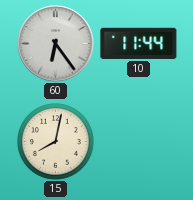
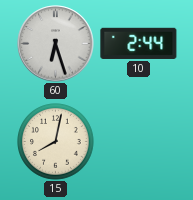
60: 6:24 -> 6:27
10: 11:44 -> 2:44
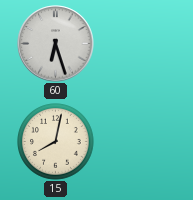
10: 2:44 -> none
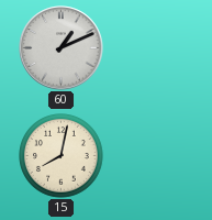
60: 6:27 -> 1:11
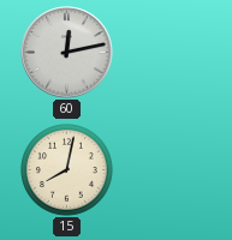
60: 1:11 -> 12:13
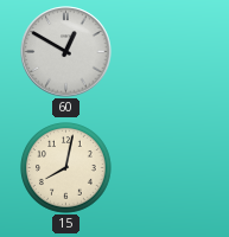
60: 12:13 -> 12:50
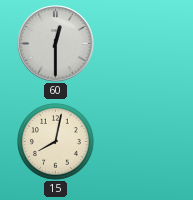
60: 12:50 -> 12:30
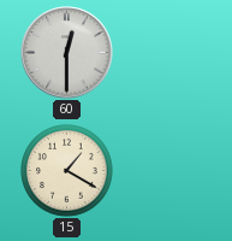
15: 8:02 -> 1:20
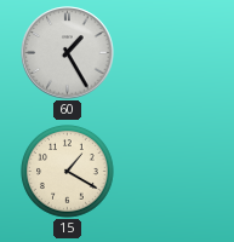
60: 12:30 -> 1:25
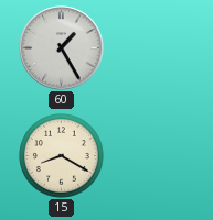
15: 1:20 -> 8:20
